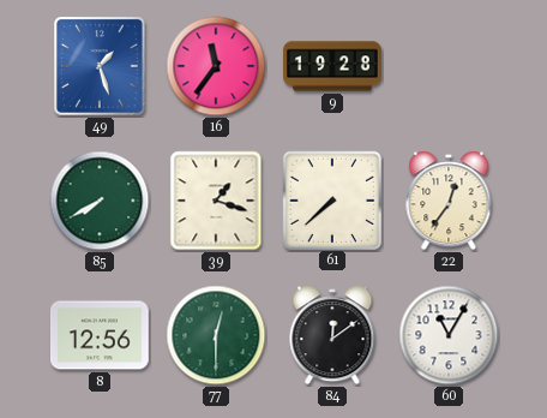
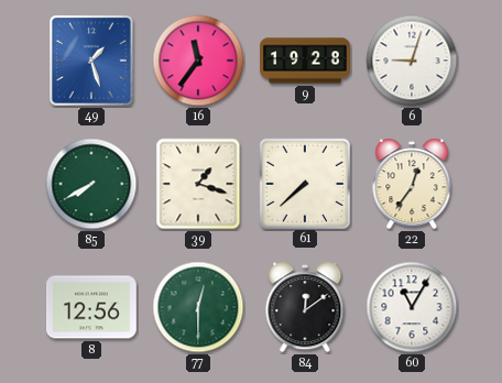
6: none -> 9:03
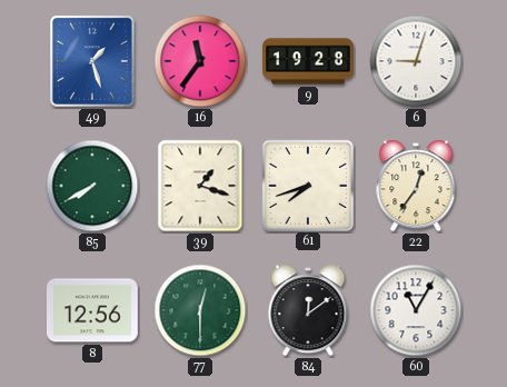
61: 7:38 -> 7:42
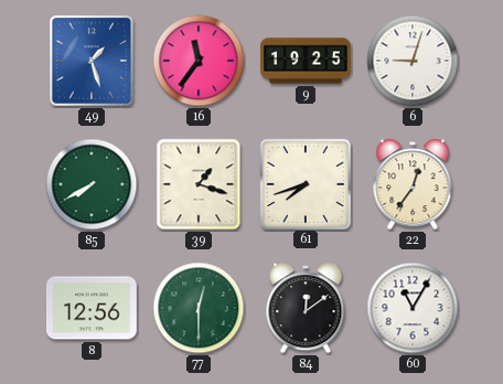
9: 19:28 -> 19:25
